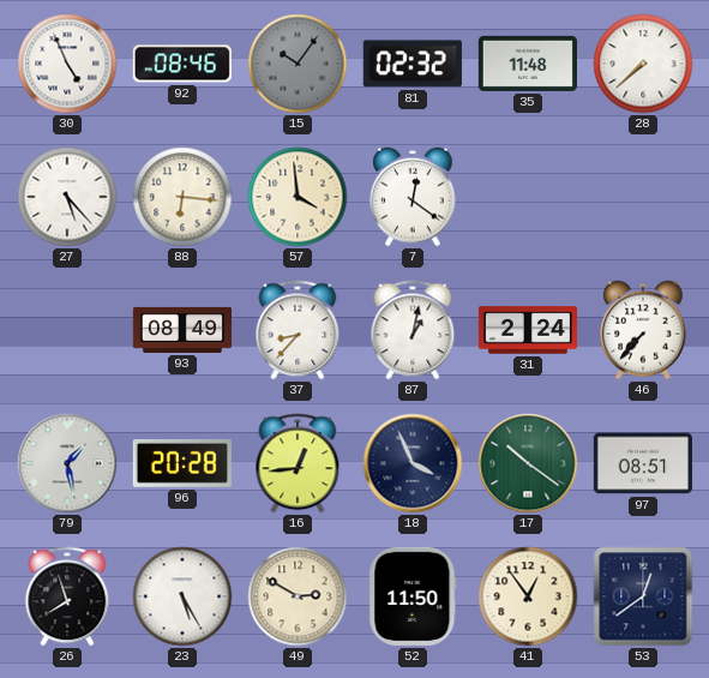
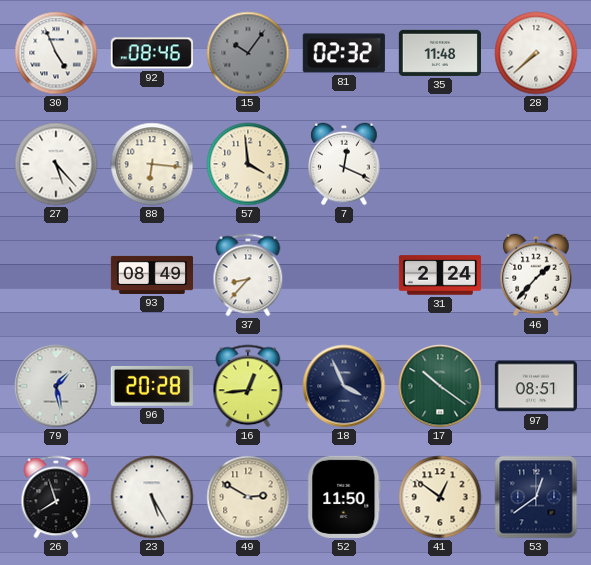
7: 12:21 -> 12:19
87: 1:02 -> none
46: 7:37 -> 1:37
41: 12:54 -> 12:51
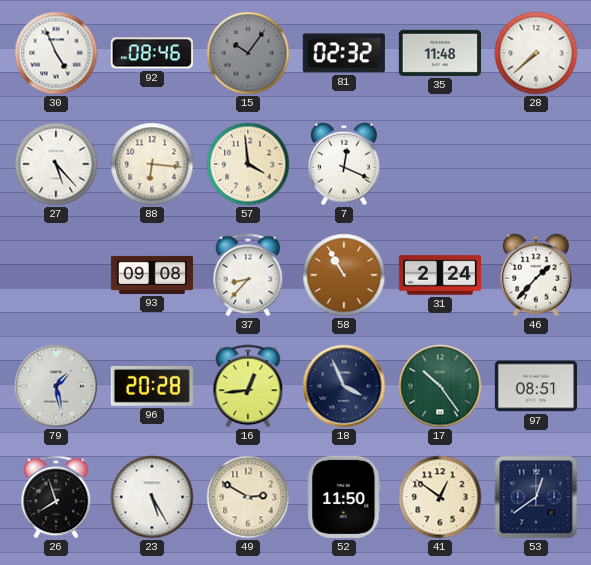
93: 08:49 -> 09:08
58: none -> 10:55
17: 10:21 -> 10:24
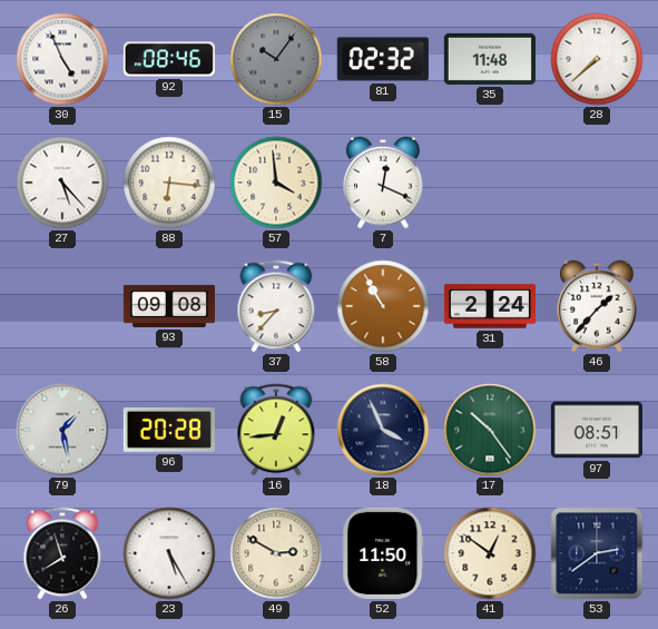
53: 12:39 -> 2:39
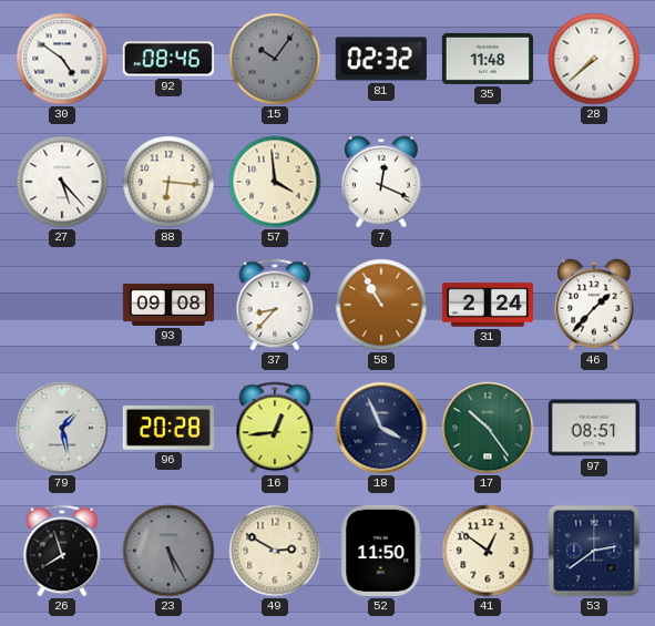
30: 4:56 -> 4:51
23 dial: white -> grey
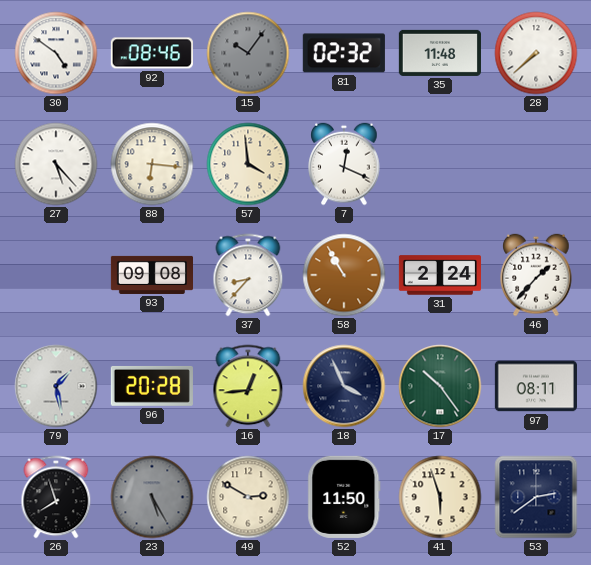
97: 08:51 -> 08:11
41: 12:51 -> 5:57
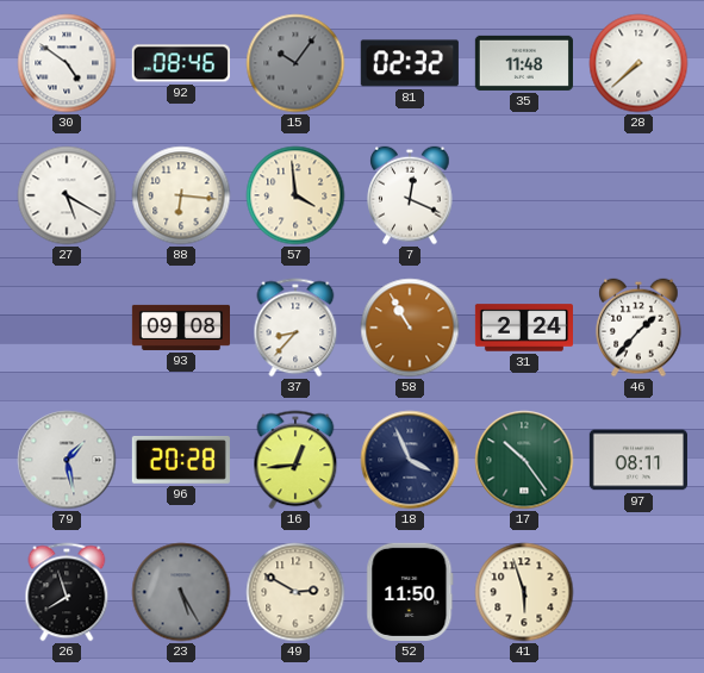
27: 5:23 -> 5:20
53: 2:39 -> none
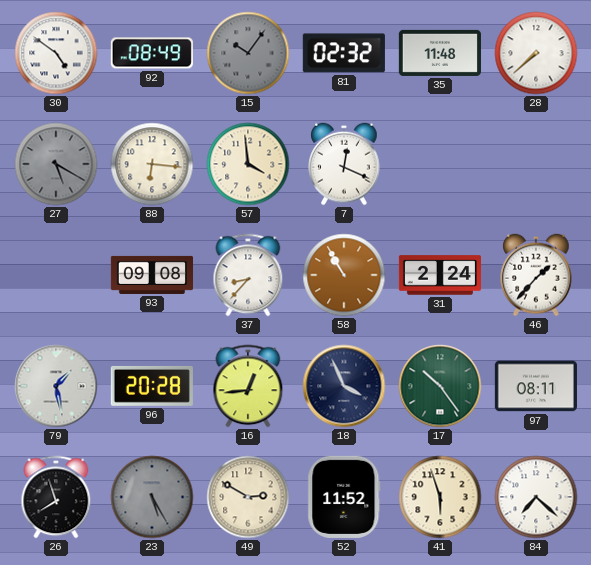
92: 08:46 -> 08:49
27 dial: white -> grey
52: 11:50 -> 11:52
84: none -> 7:22
